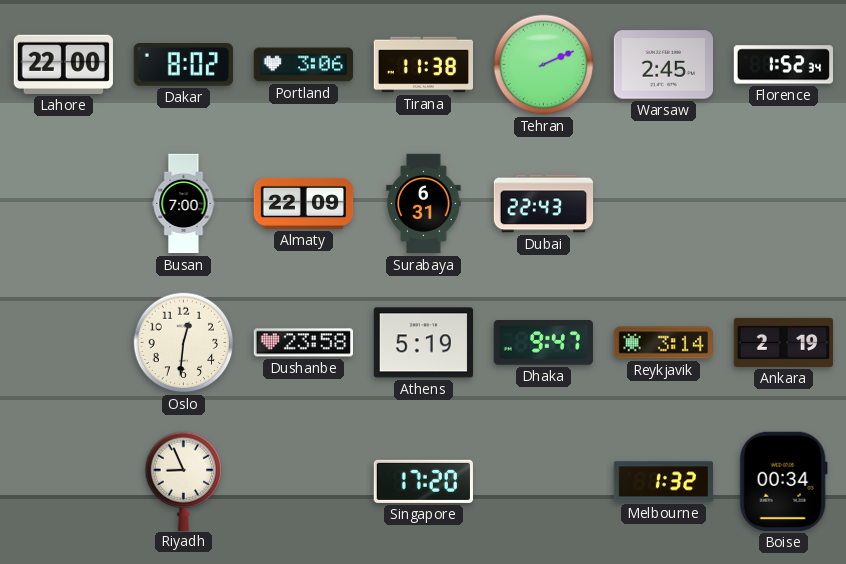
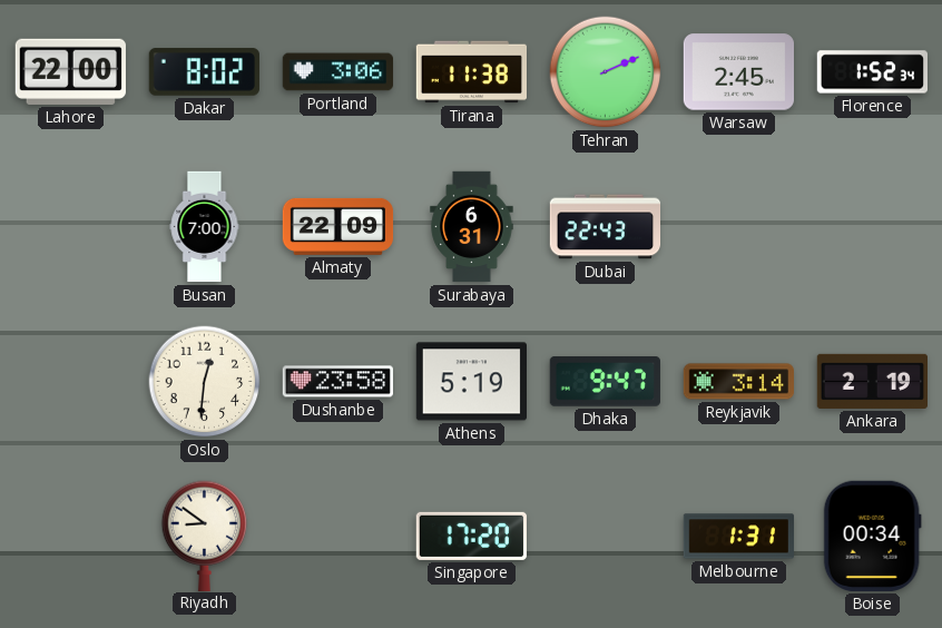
Riyadh: 8:56 -> 8:51
Melbourne: 1:32 -> 1:31
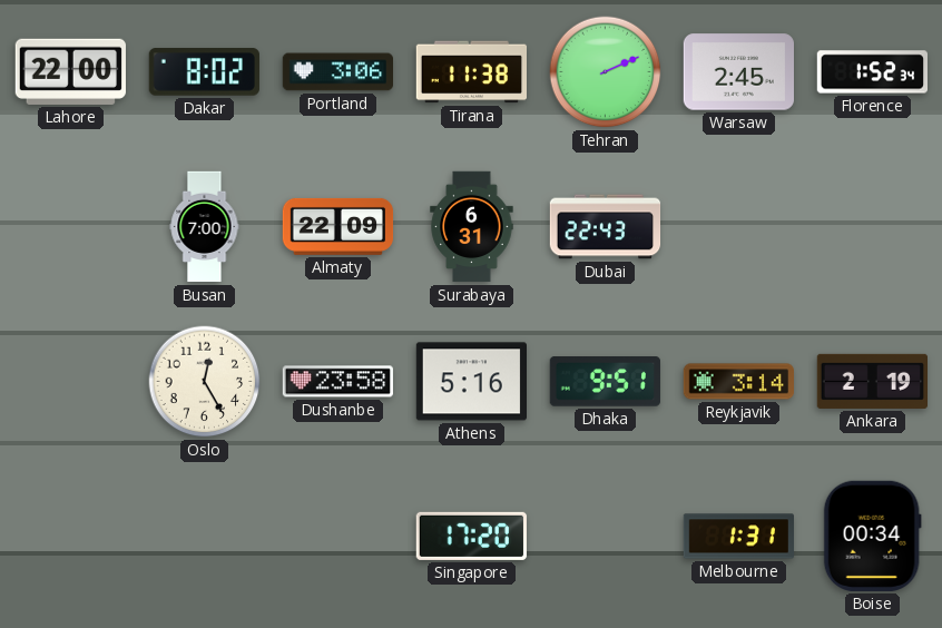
Oslo: 12:31 -> 12:25
Athens: 5:19 -> 5:16
Dhaka: 9:47 -> 9:51
Riyadh: 8:51 -> none
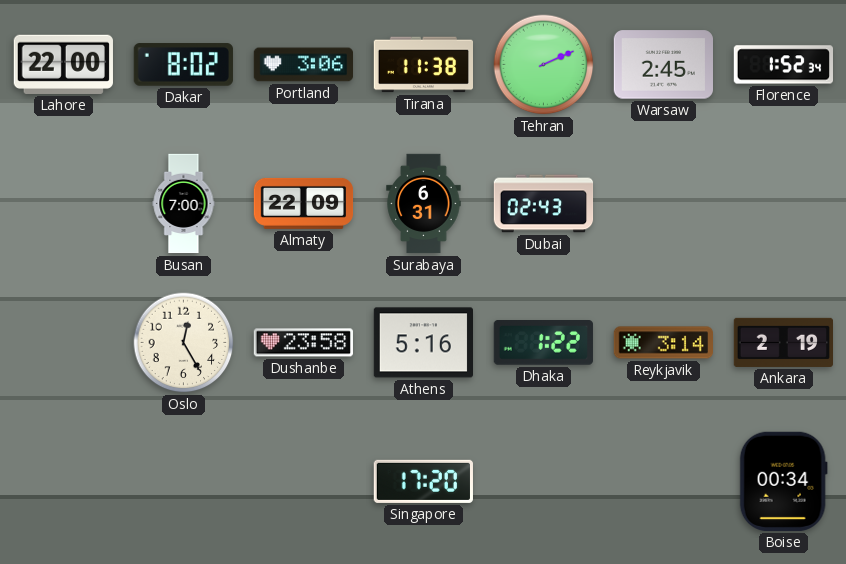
Dubai: 22:43 -> 02:43
Dhaka: 9:51 -> 1:22
Melbourne: 1:31 -> none
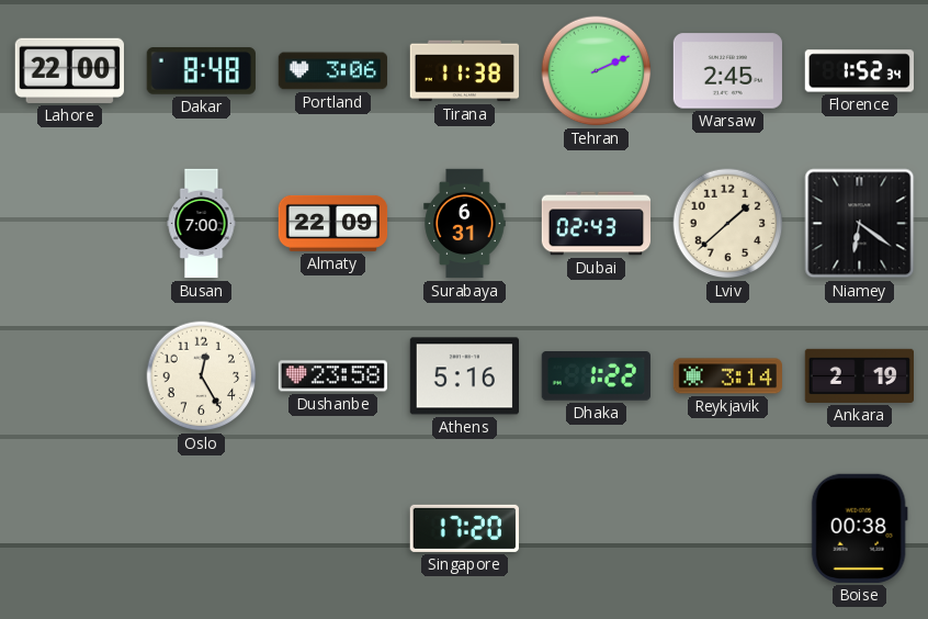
Dakar: 8:02 -> 8:48
Lviv: none -> 1:38
Niamey: none -> 6:21
Boise: 00:34 -> 00:38
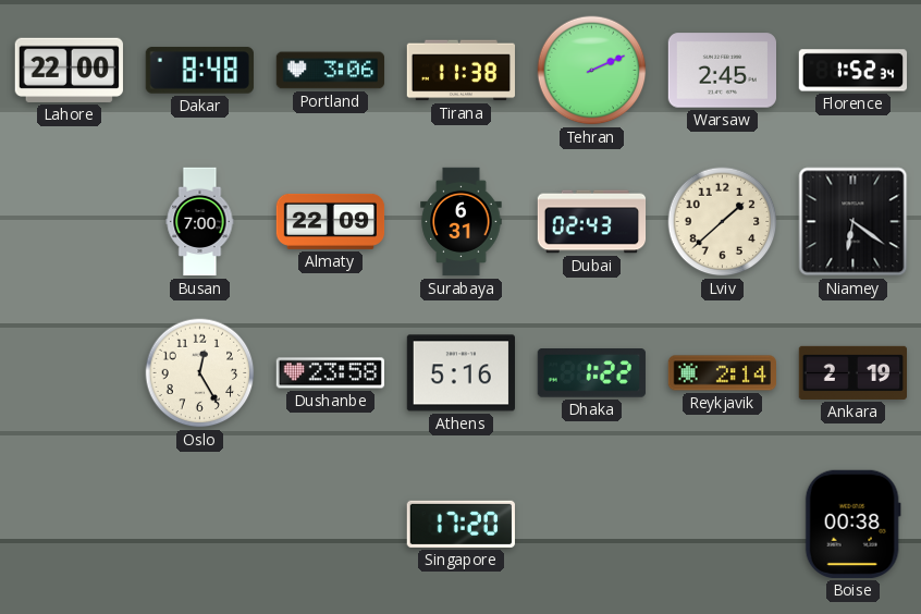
Reykjavik: 3:14 -> 2:14
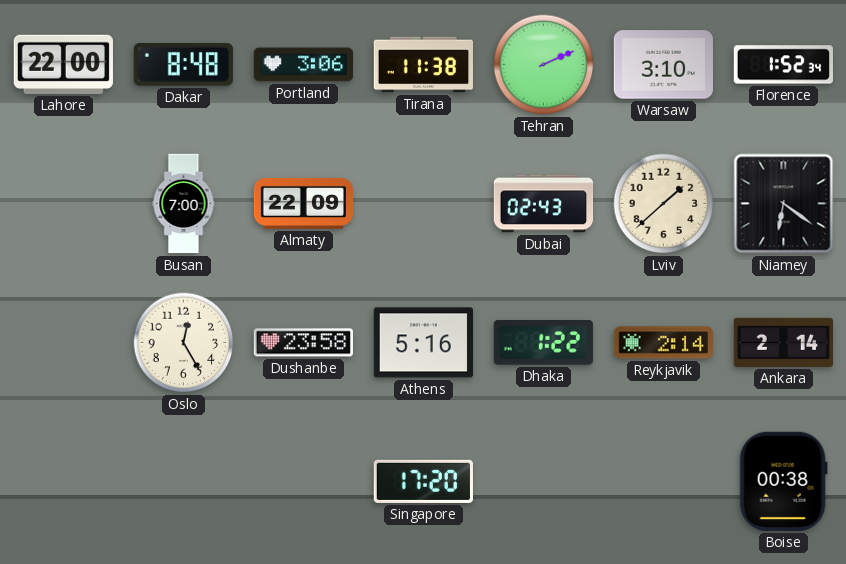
Warsaw: 2:45 -> 3:10
Surabaya: 6:31 -> none
Ankara: 2:19 -> 2:14
